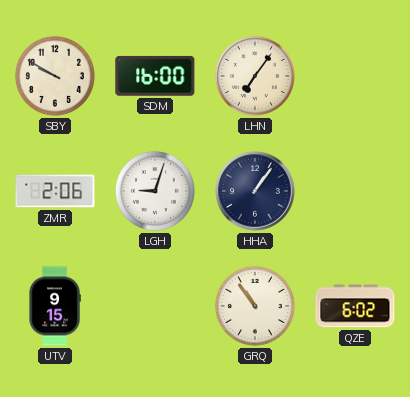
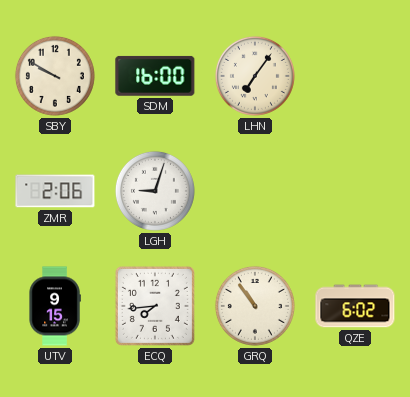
HHA: 1:06 -> none
ECQ: none -> 7:44
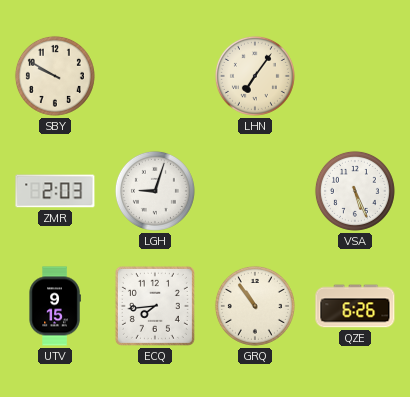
SDM: 16:00 -> none
ZMR: 2:06 -> 2:03
VSA: none -> 5:26
QZE: 6:02 -> 6:26
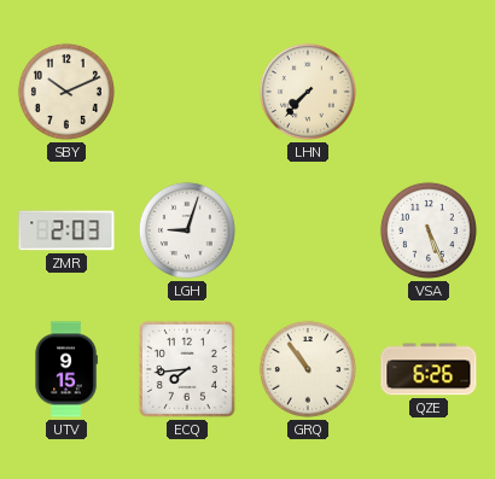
SBY: 9:50 -> 10:11
LHN: 7:06 -> 7:37
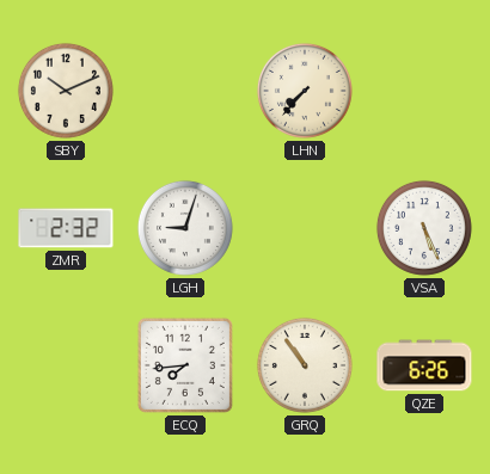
ZMR: 2:03 -> 2:32
UTV: 9:15 -> none
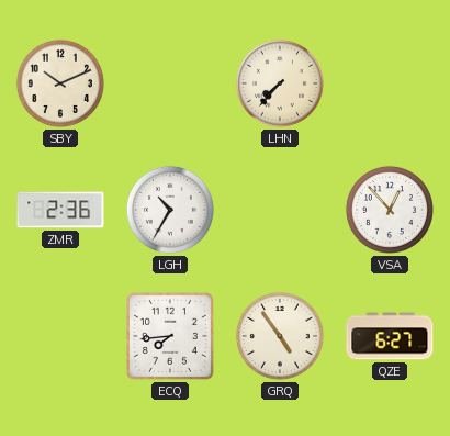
ZMR: 2:32 -> 2:36
LGH: 9:03 -> 10:35
VSA: 5:26 -> 12:53
GRQ: 10:54 -> 4:54
QZE: 6:26 -> 6:27
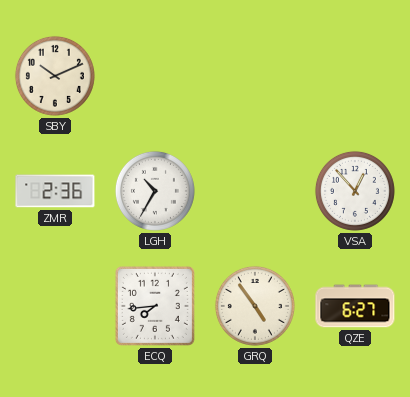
LHN: 7:37 -> none
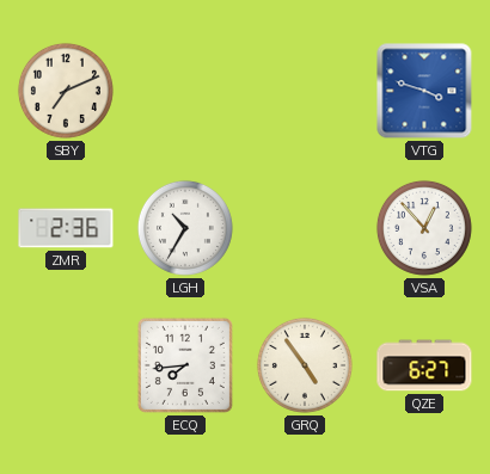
SBY: 10:11 -> 7:11
VTG: none -> 3:48
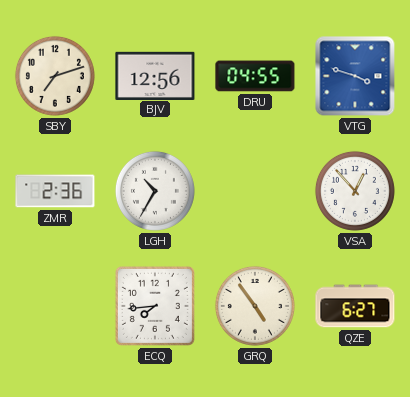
SBY: 7:11 -> 7:12
BJV: none -> 12:56
DRU: none -> 04:55
